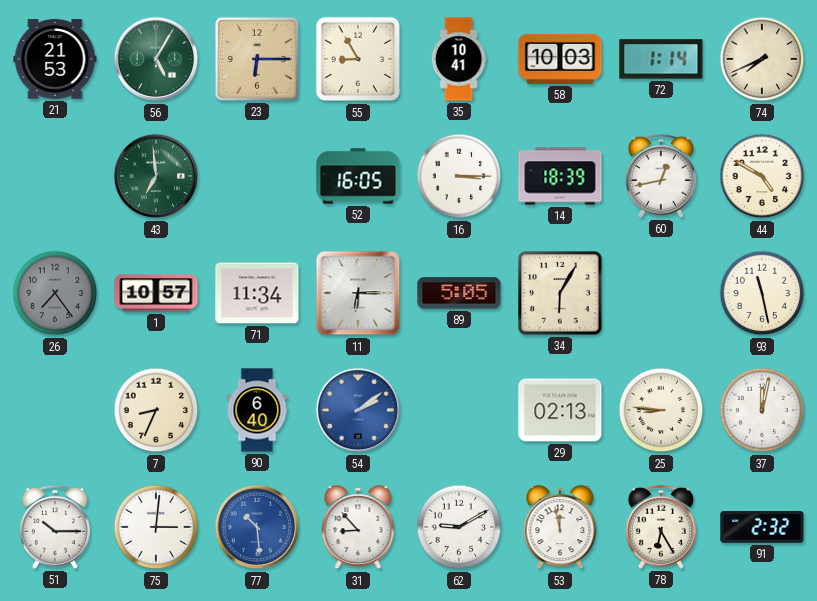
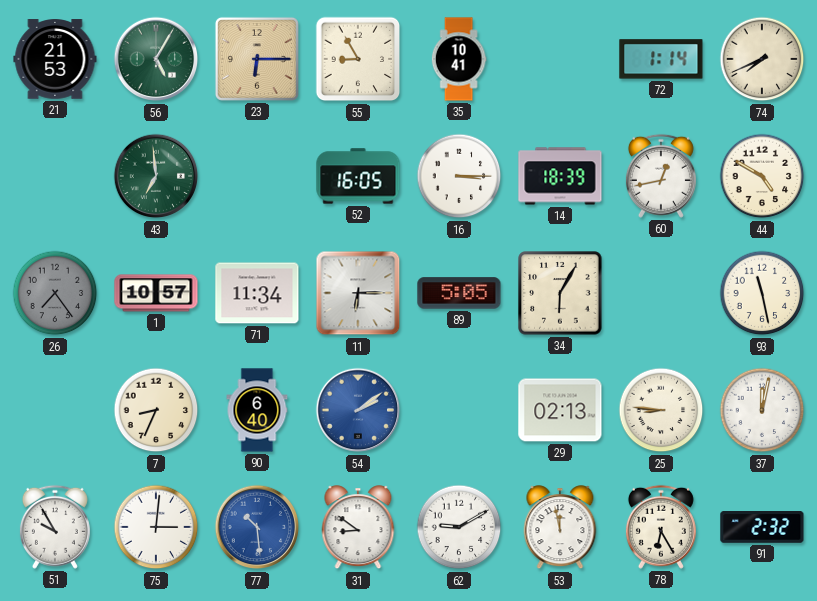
58: 10:03 -> none
51: 10:15 -> 9:55
31: 8:53 -> 8:51
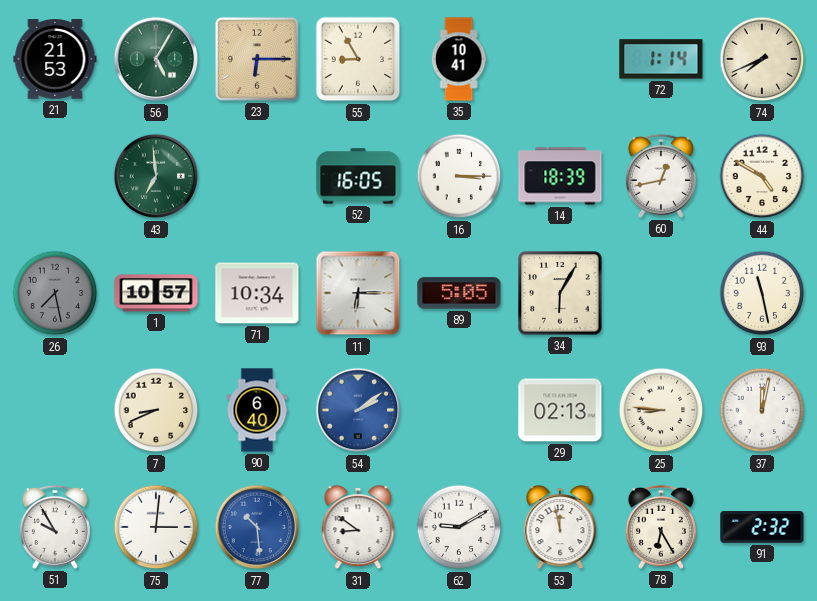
26: 7:24 -> 7:28
71: 11:34 -> 10:34
7: 8:34 -> 8:41
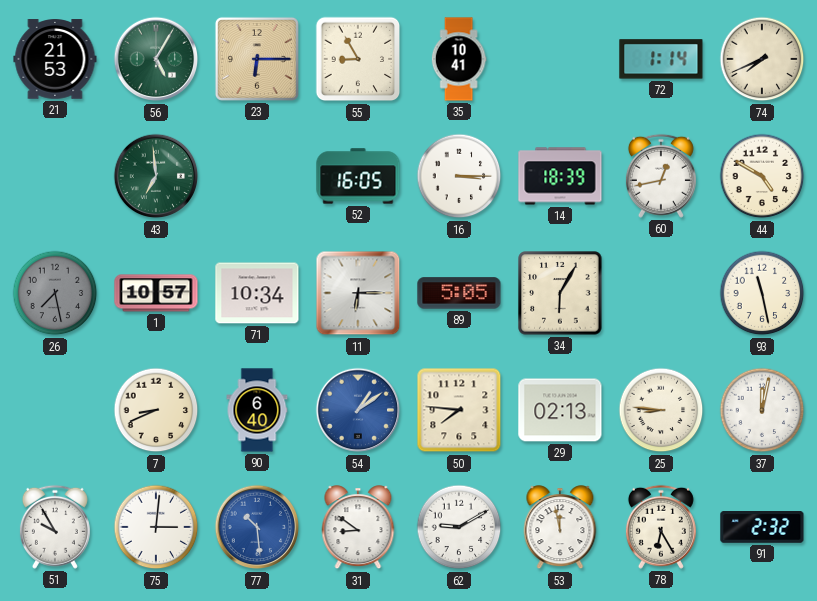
54: 2:09 -> 1:09
50: none -> 7:46
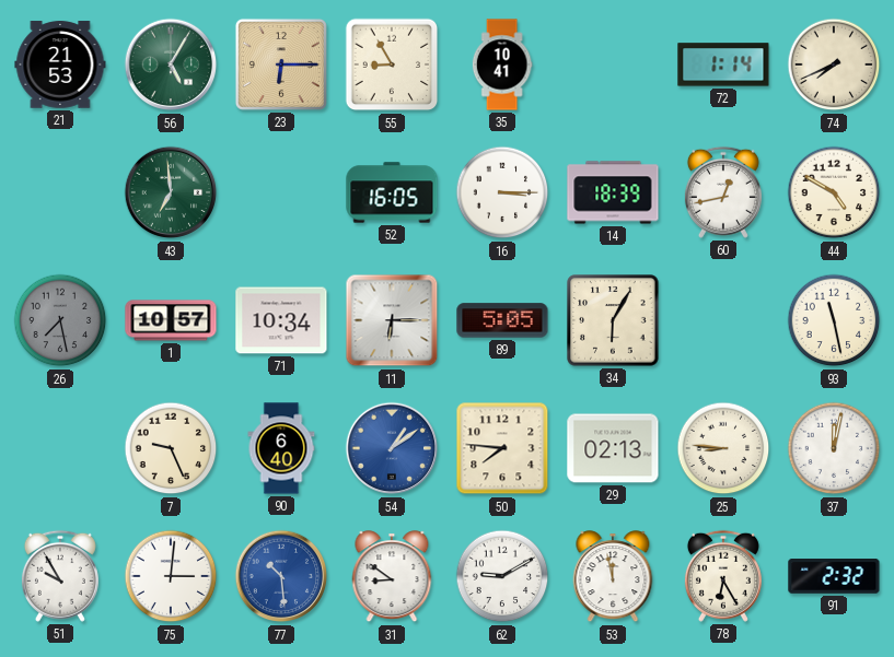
7: 8:41 -> 9:26
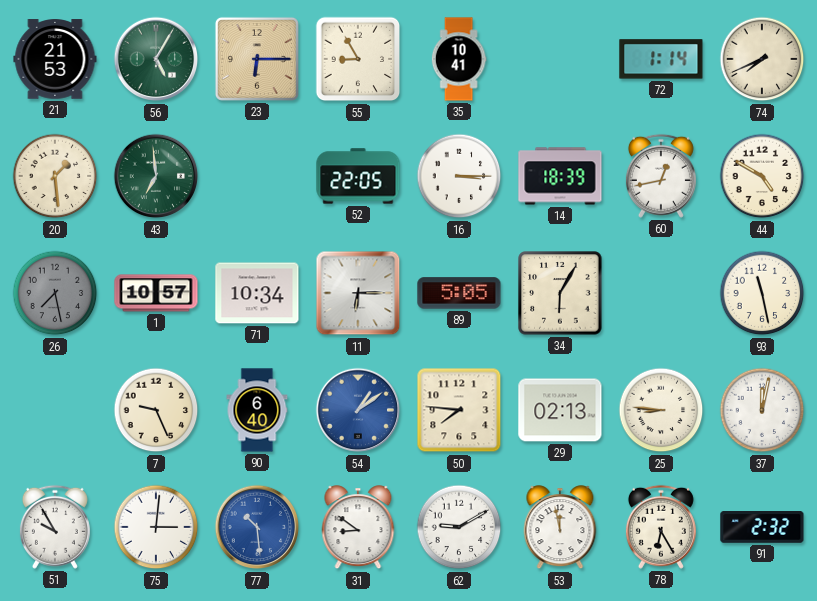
20: none -> 1:29
52: 16:05 -> 22:05
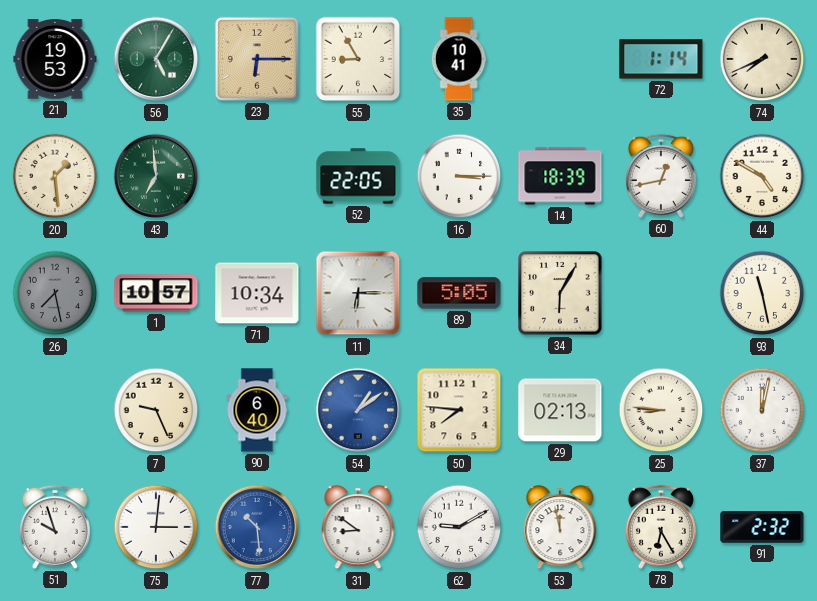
21: 21:53 -> 19:53
51: 9:55 -> 9:57
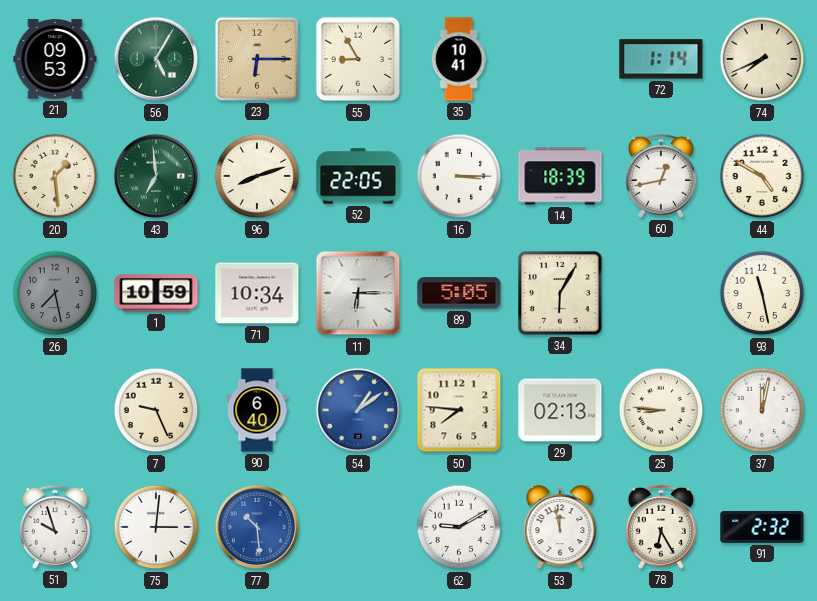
21: 19:53 -> 09:53
96: none -> 8:12
1: 10:57 -> 10:59
31: 8:51 -> none
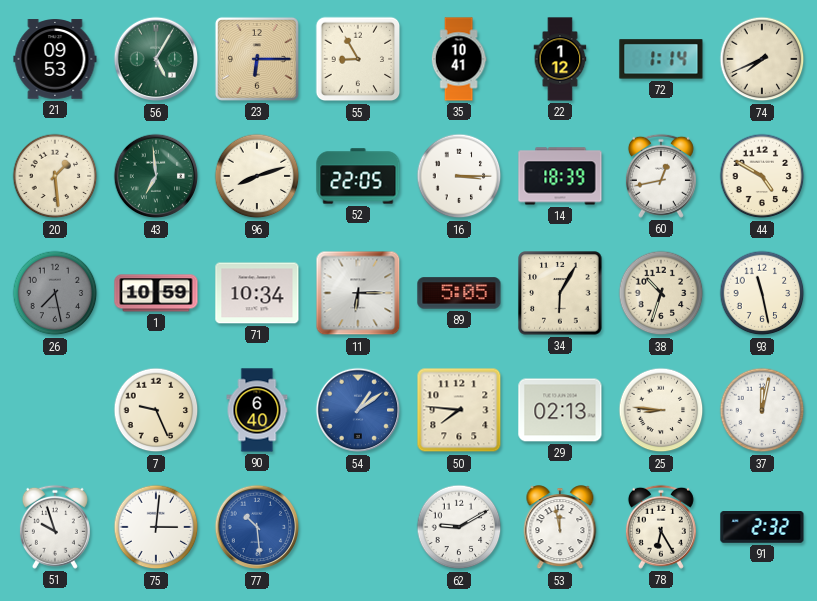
22: none -> 1:12
38: none -> 10:33
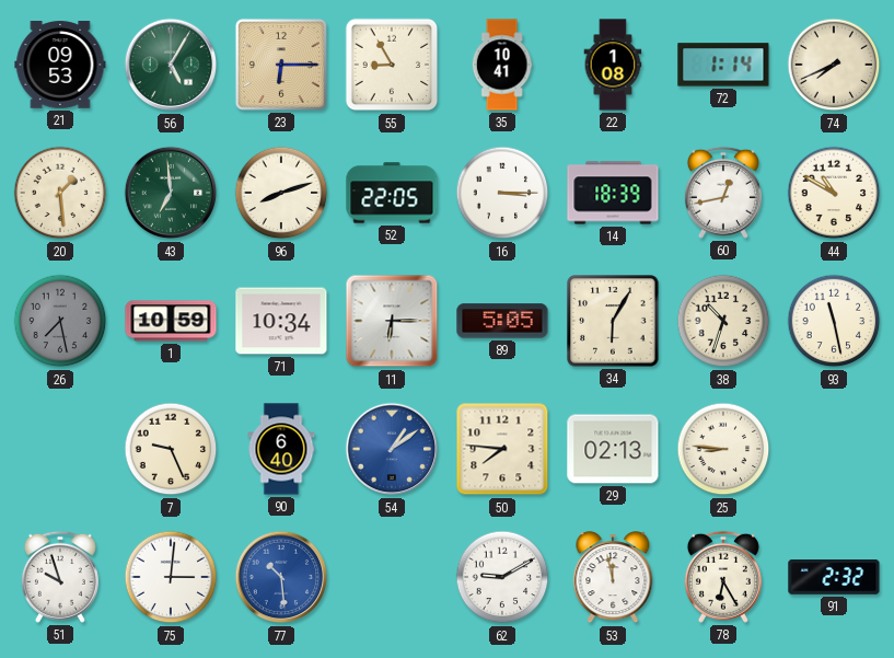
22: 1:12 -> 1:08
44: 4:50 -> 10:50
37: 12:02 -> none
